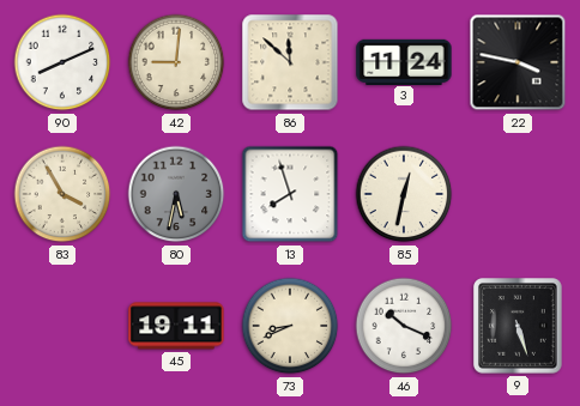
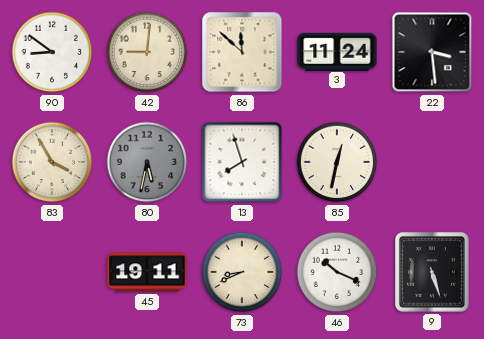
90: 8:11 -> 8:51
22: 3:47 -> 3:29
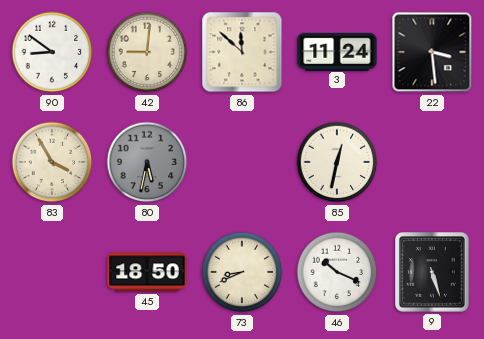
13: 7:57 -> none
45: 19:11 -> 18:50
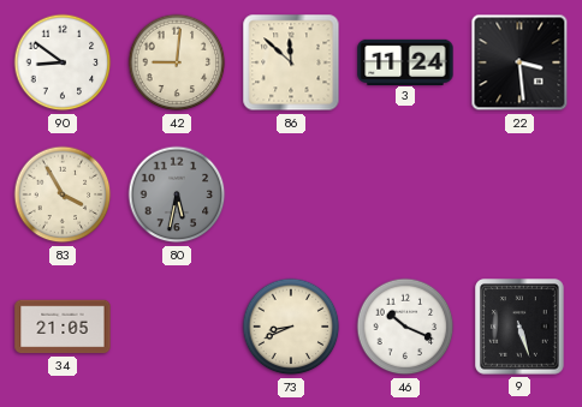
85: 12:32 -> none
34: none -> 21:05
45: 18:50 -> none
